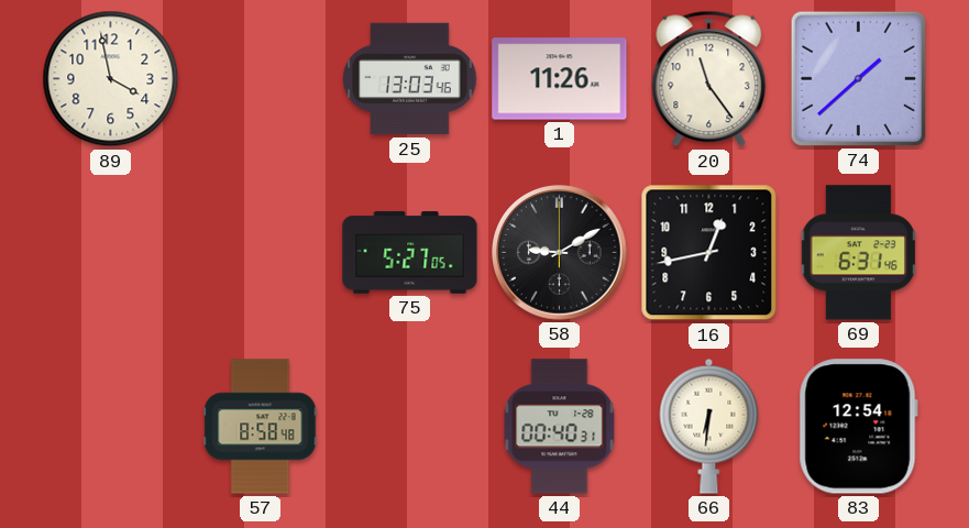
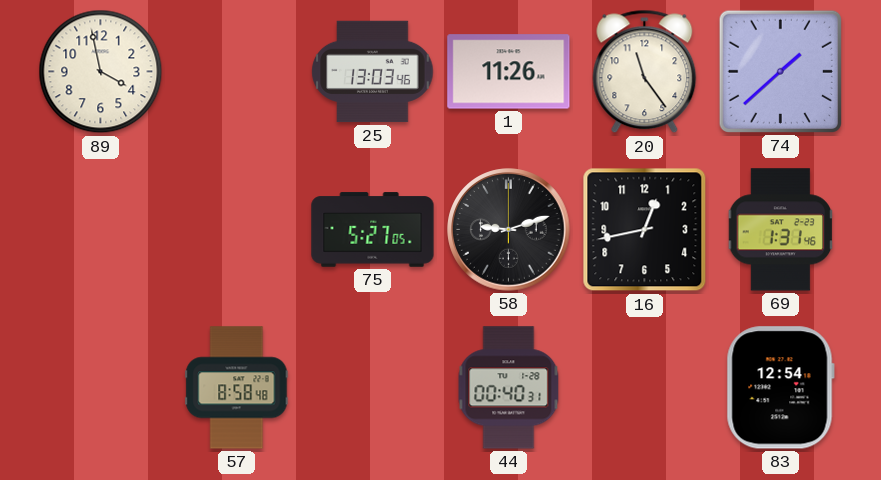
58: 9:10 -> 9:12
69: 6:31 -> 1:31
66: 6:31 -> none
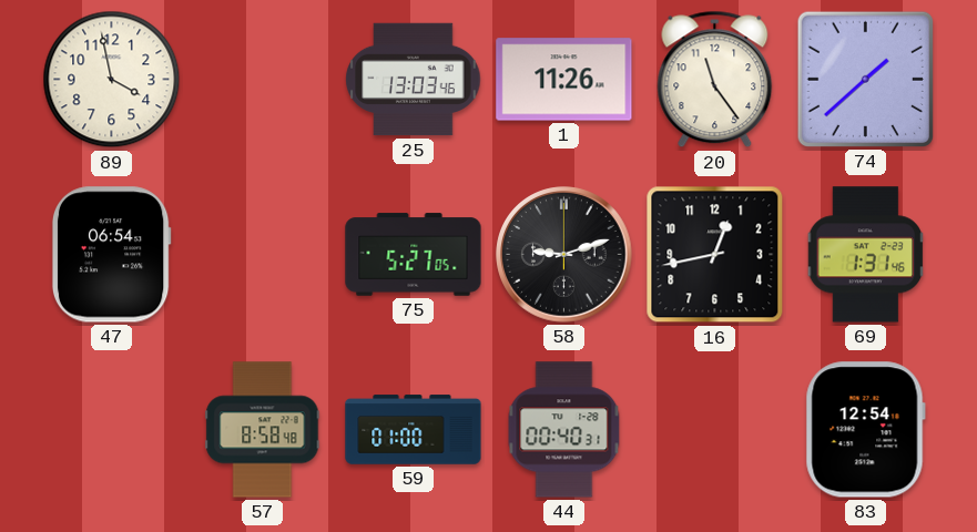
47: none -> 06:54
59: none -> 01:00
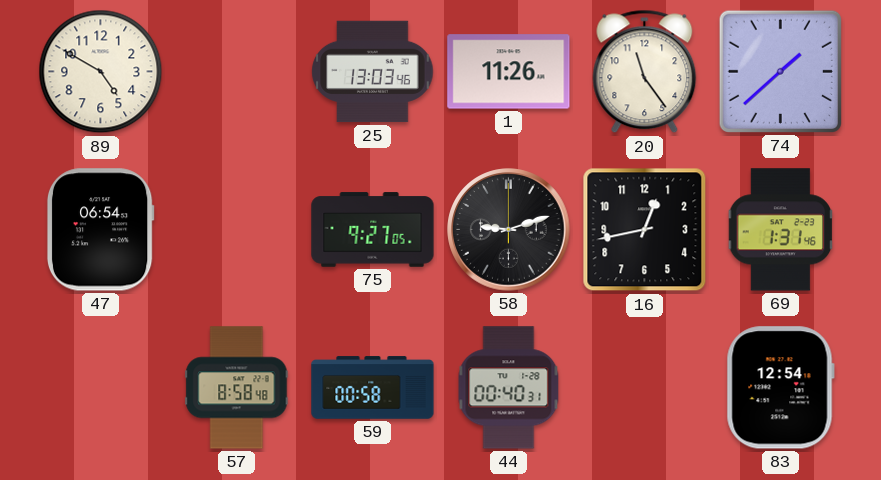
89: 3:58 -> 4:50
75: 5:27 -> 9:27
59: 01:00 -> 00:58
